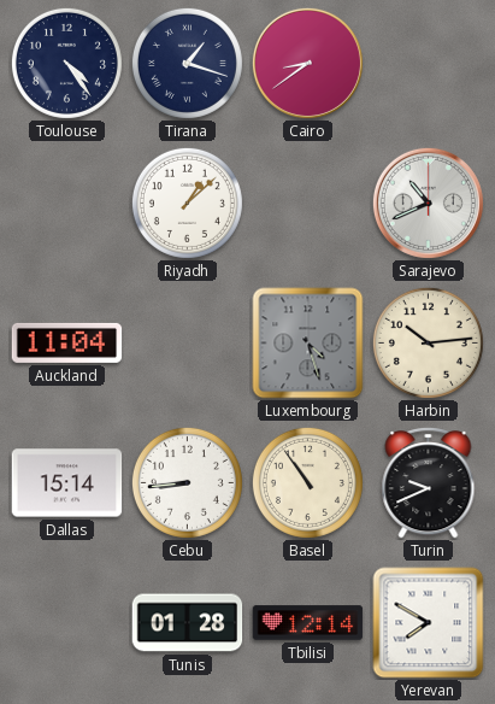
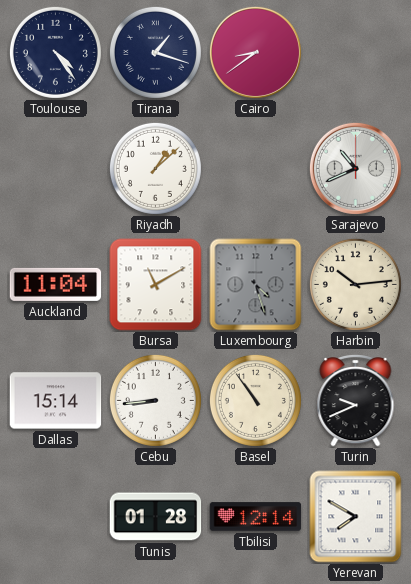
Bursa: none -> 11:10
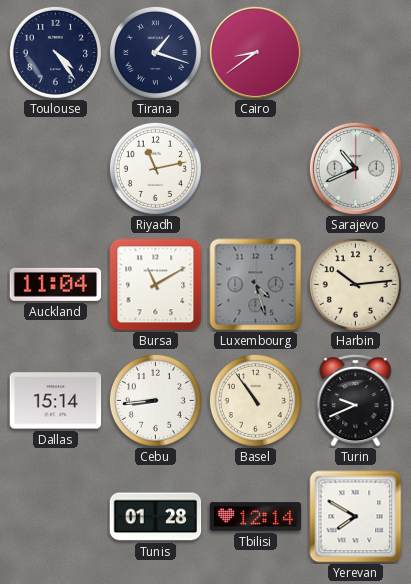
Riyadh: 1:08 -> 11:13
